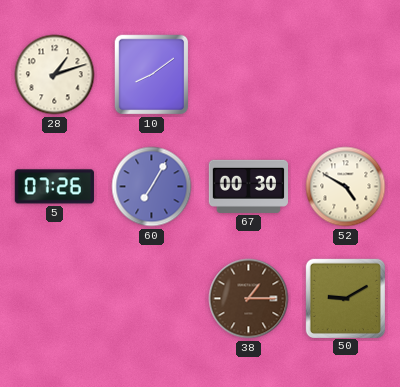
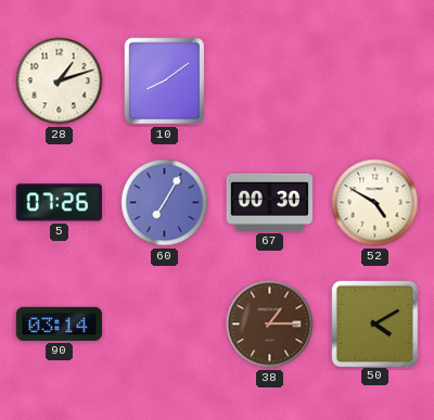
90: none -> 03:14
50: 9:10 -> 4:10
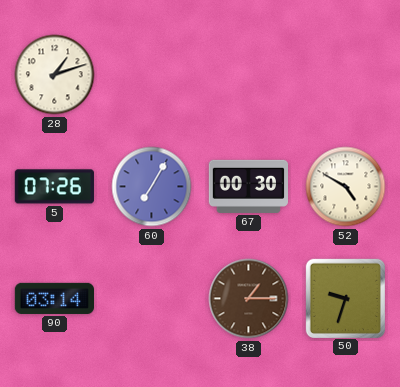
10: 8:09 -> none
50: 4:10 -> 9:33
